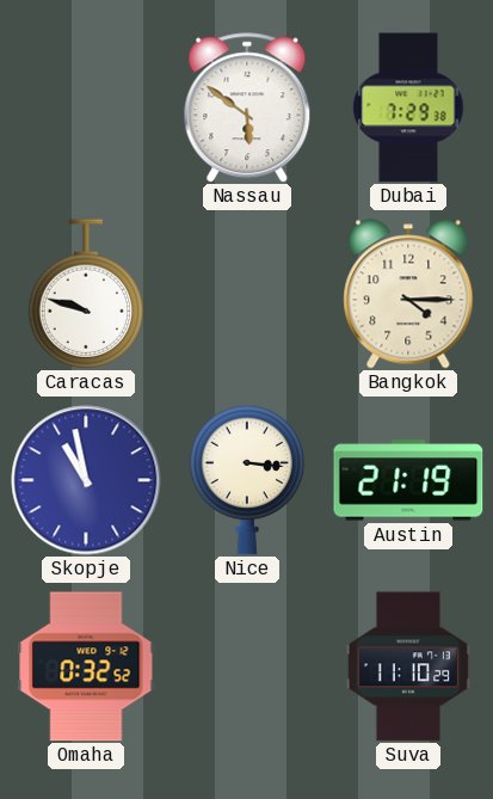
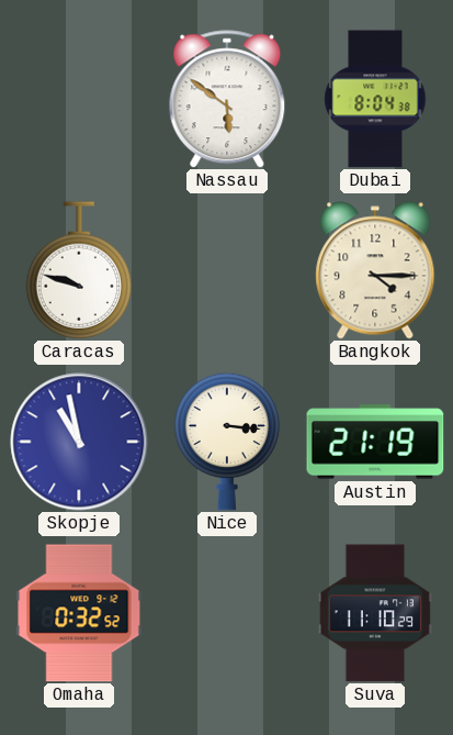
Dubai: 7:29 -> 8:04
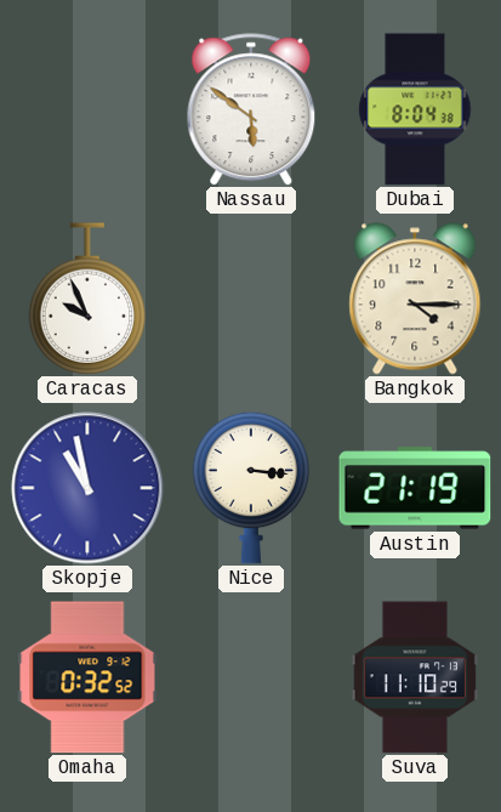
Caracas: 9:48 -> 9:56
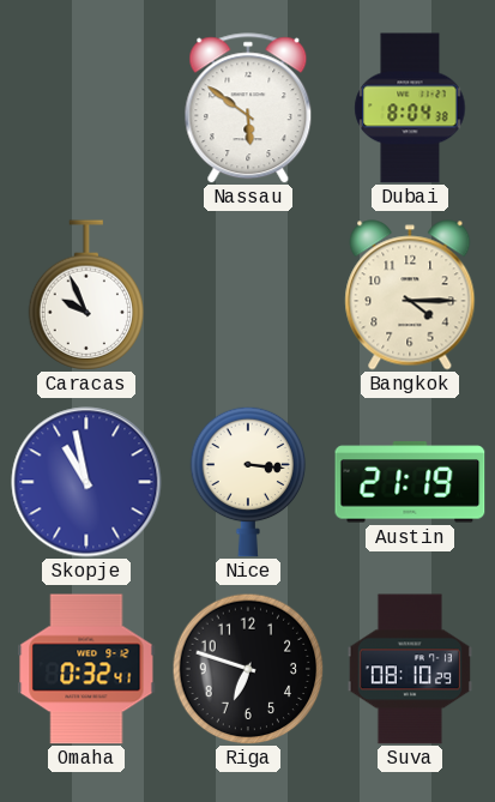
Omaha: 0:32:52 -> 0:32:41
Riga: none -> 6:48
Suva: 11:10 -> 08:10
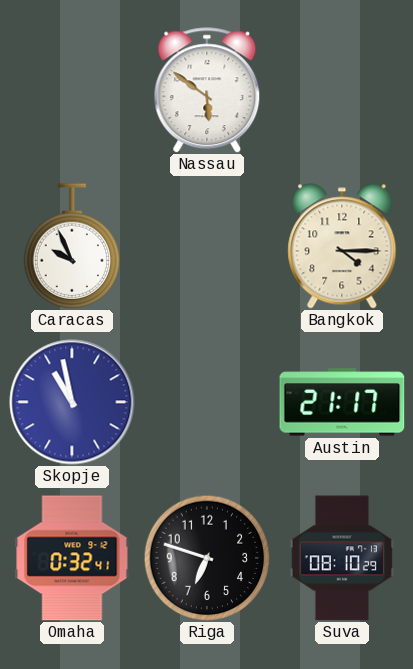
Dubai: 8:04 -> none
Nice: 3:16 -> none
Austin: 21:19 -> 21:17
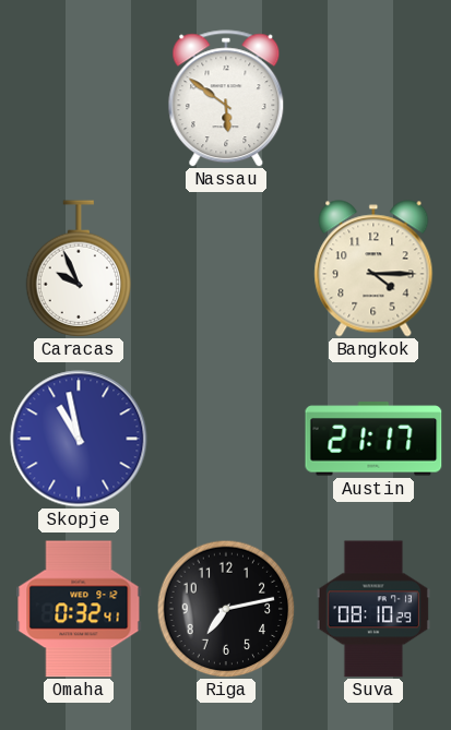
Riga: 6:48 -> 7:13
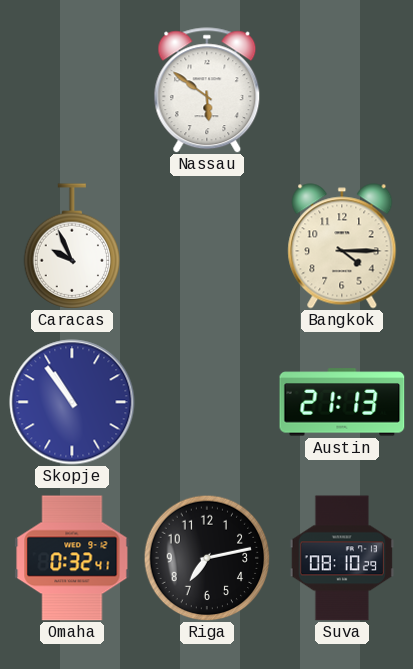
Skopje: 10:58 -> 10:54
Austin: 21:17 -> 21:13
